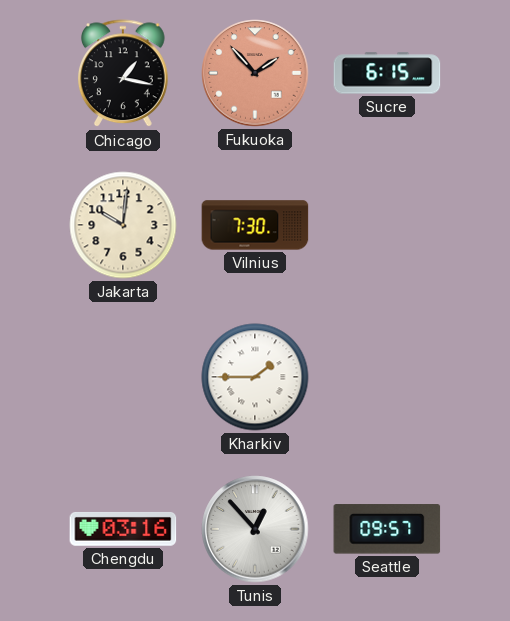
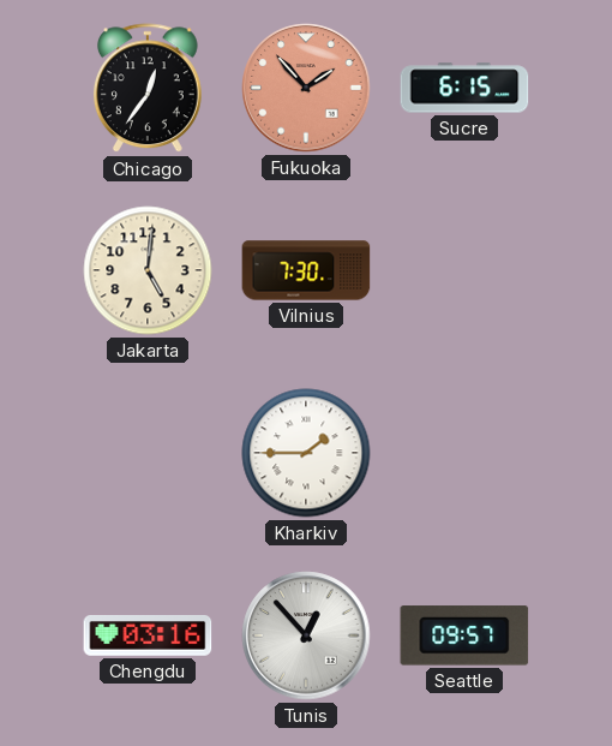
Chicago: 1:17 -> 12:36
Jakarta: 10:01 -> 5:01
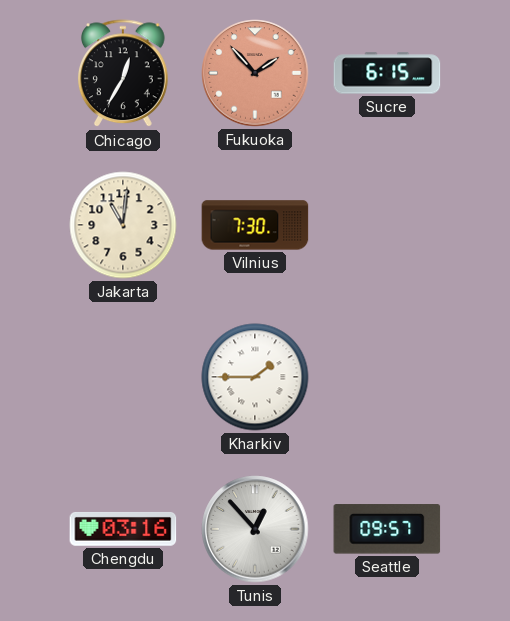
Chicago: 12:36 -> 12:35
Jakarta: 5:01 -> 11:01
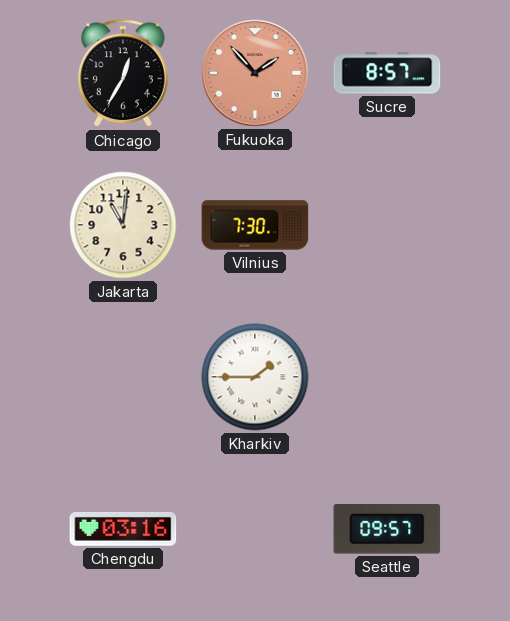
Sucre: 6:15 -> 8:57
Tunis: 12:53 -> none
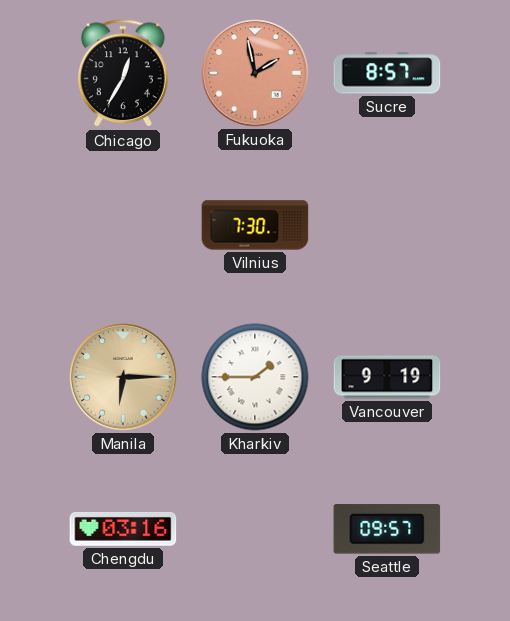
Fukuoka: 1:53 -> 1:58
Jakarta: 11:01 -> none
Manila: none -> 6:15
Vancouver: none -> 9:19
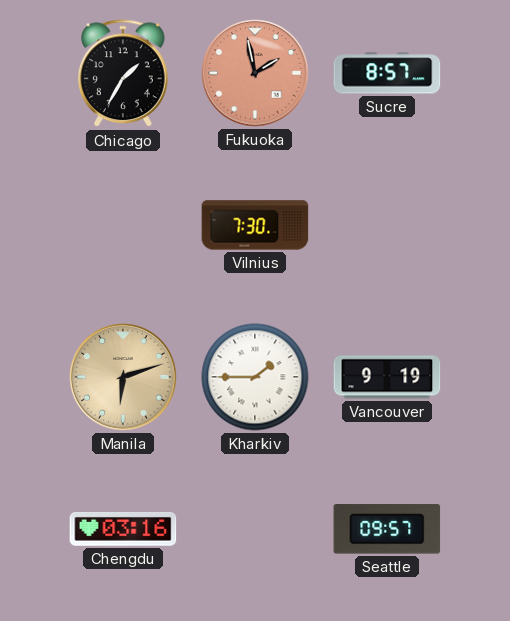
Chicago: 12:35 -> 1:35
Manila: 6:15 -> 6:12
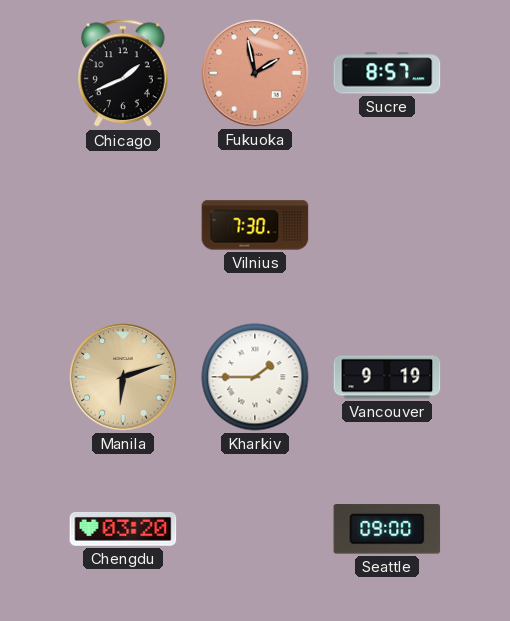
Chicago: 1:35 -> 1:41
Chengdu: 03:16 -> 03:20
Seattle: 09:57 -> 09:00
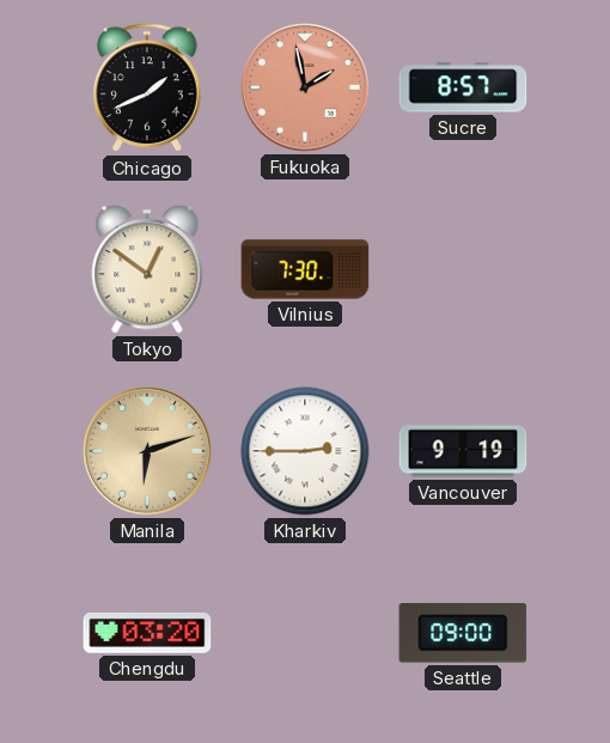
Tokyo: none -> 12:51
Kharkiv: 1:45 -> 2:45
